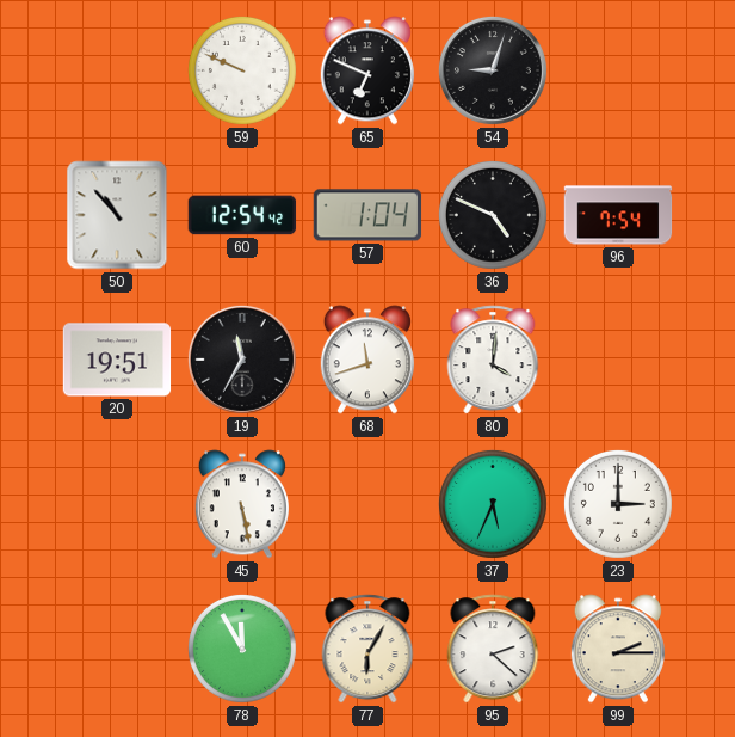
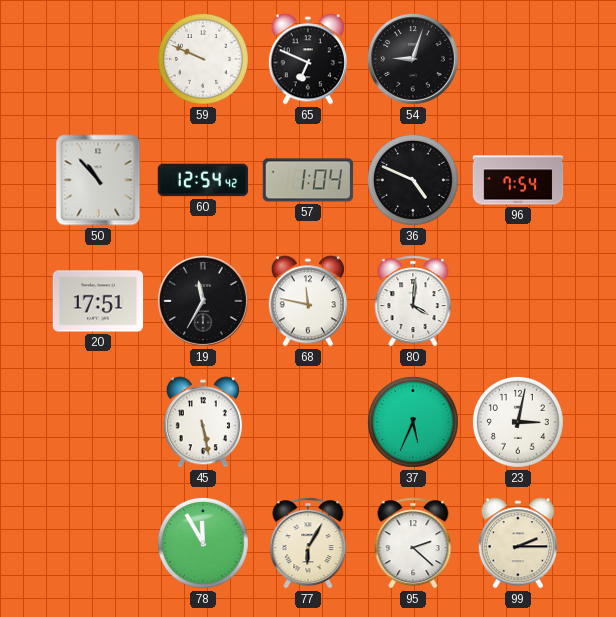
20: 19:51 -> 17:51
68: 11:42 -> 11:47
23: 3:00 -> 3:02
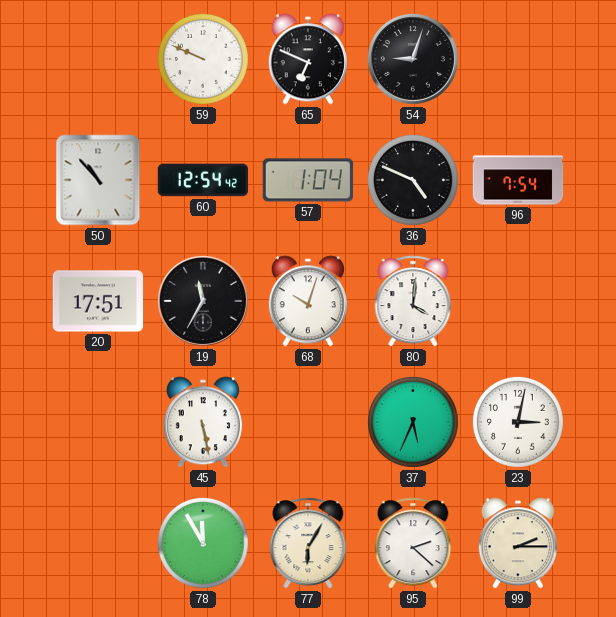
68: 11:47 -> 10:03
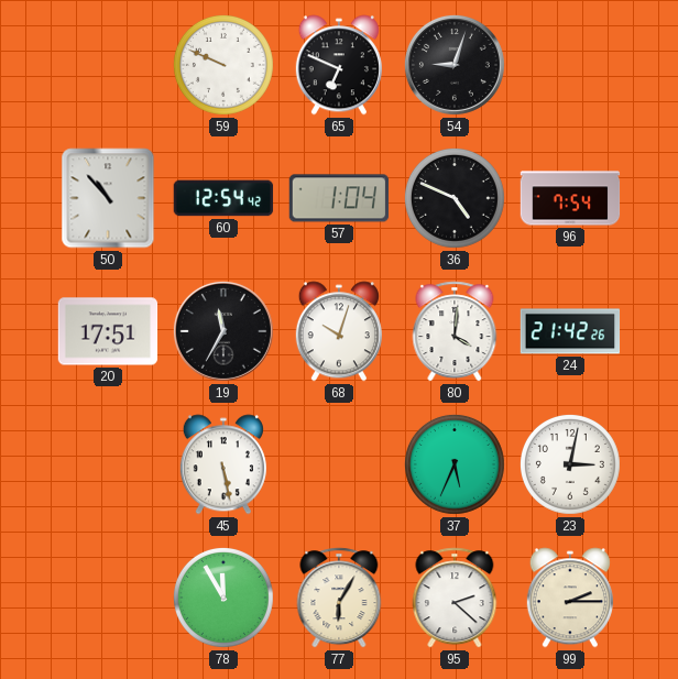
24: none -> 21:42
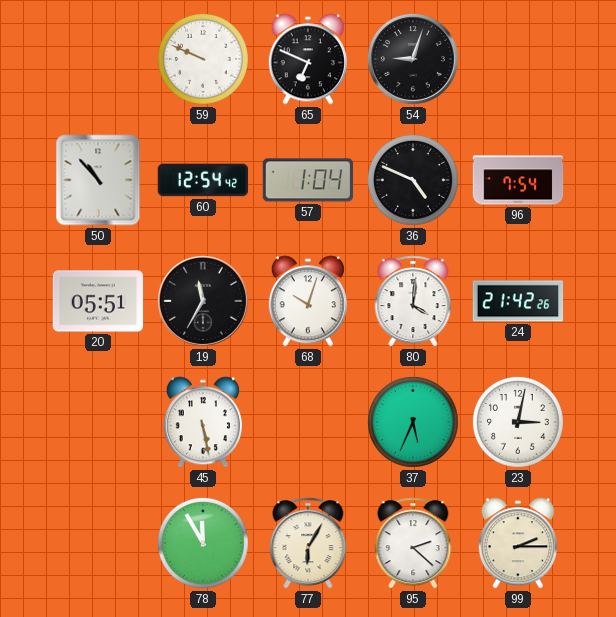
20: 17:51 -> 05:51
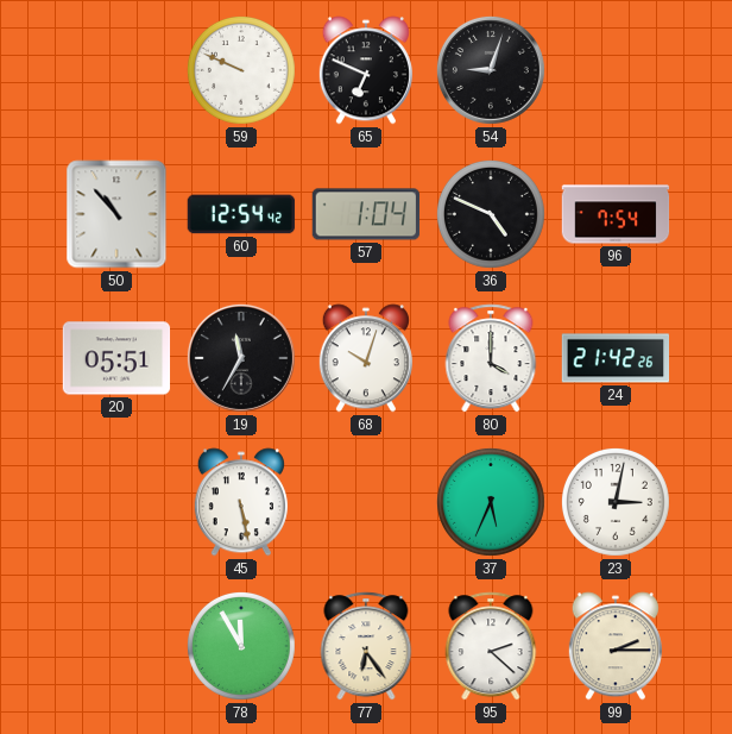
80: 4:01 -> 4:00
77: 6:05 -> 6:24
